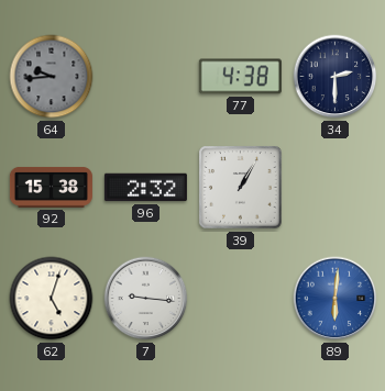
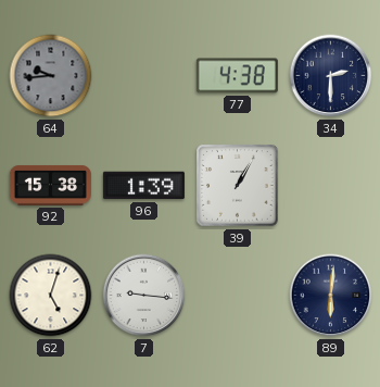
96: 2:32 -> 1:39
89 dial: blue -> navy
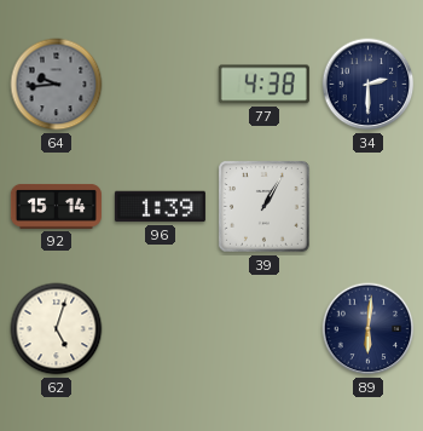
92: 15:38 -> 15:14
7: 9:16 -> none
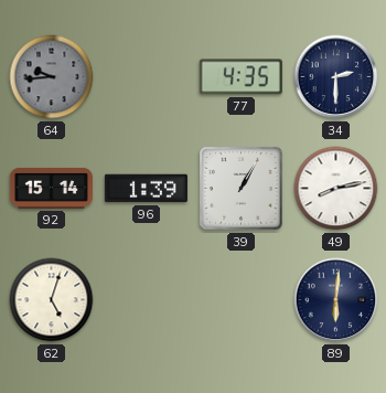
77: 4:38 -> 4:35
49: none -> 8:13
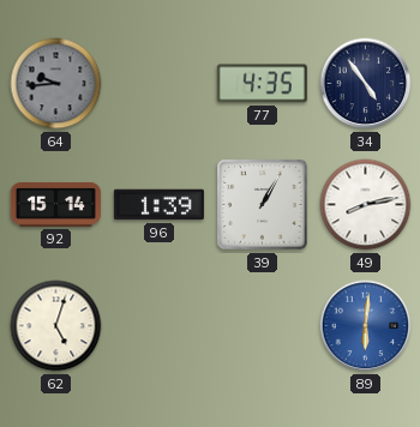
34: 2:30 -> 4:54
89 dial: navy -> blue
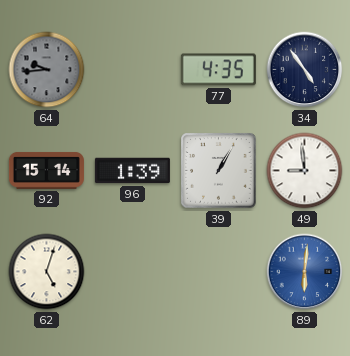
49: 8:13 -> 8:59
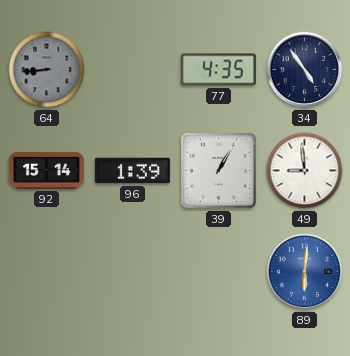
64: 9:44 -> 8:44
62: 5:03 -> none
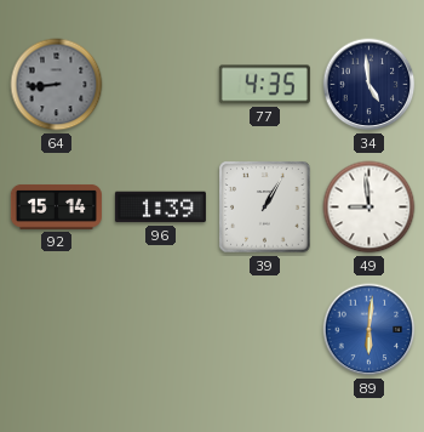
34: 4:54 -> 4:59
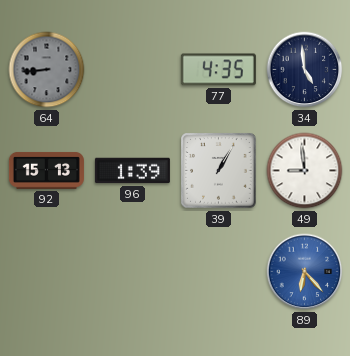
92: 15:14 -> 15:13
89: 6:01 -> 6:23
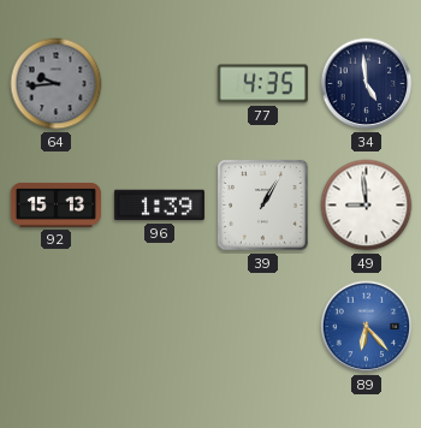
64: 8:44 -> 9:44
